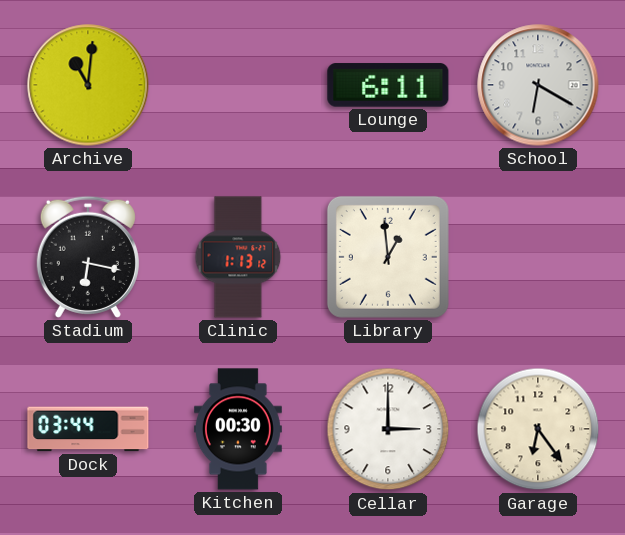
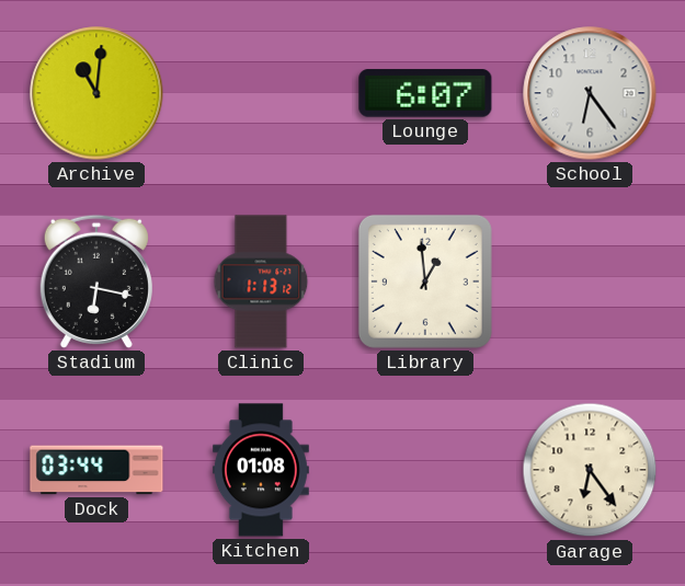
Lounge: 6:11 -> 6:07
School: 6:20 -> 6:24
Kitchen: 00:30 -> 01:08
Cellar: 3:00 -> none
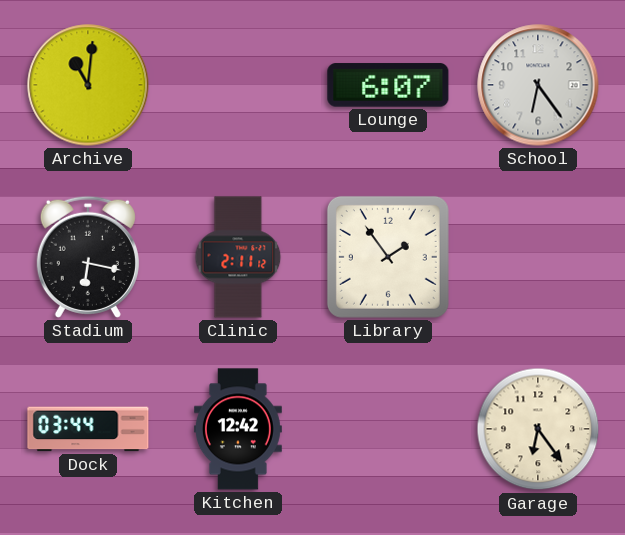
Clinic: 1:13 -> 2:11
Library: 12:59 -> 1:54
Kitchen: 01:08 -> 12:42
